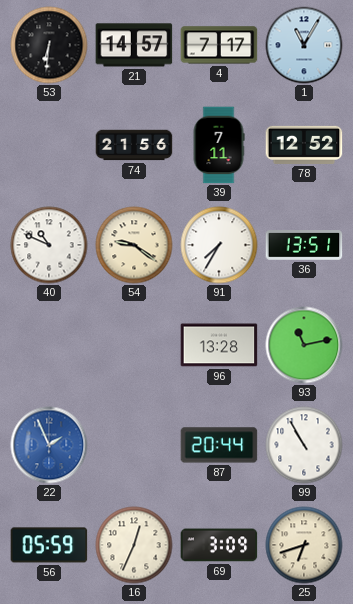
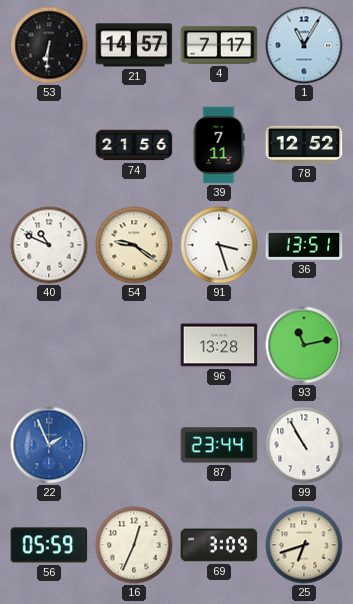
91: 7:35 -> 3:27
87: 20:44 -> 23:44
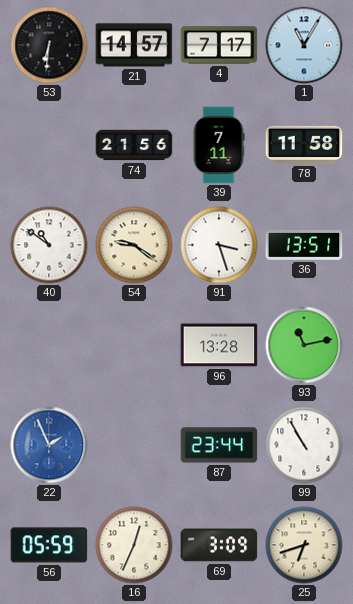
78: 12:52 -> 11:58
40: 10:49 -> 10:51
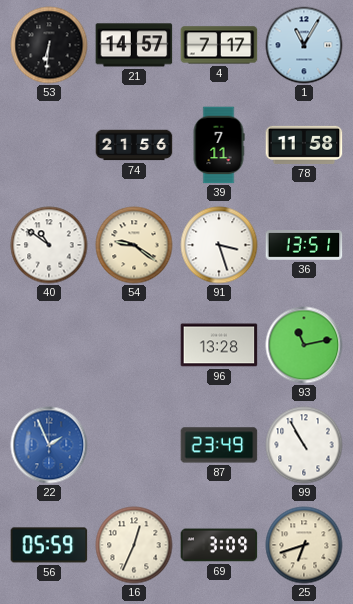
87: 23:44 -> 23:49
